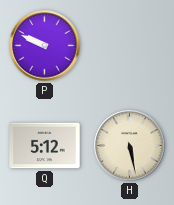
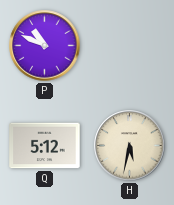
P: 9:49 -> 10:49
H: 5:28 -> 5:32
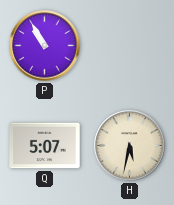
P: 10:49 -> 10:55
Q: 5:12 -> 5:07
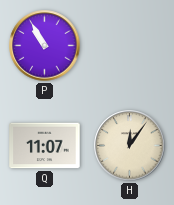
Q: 5:07 -> 11:07
H: 5:32 -> 12:06
